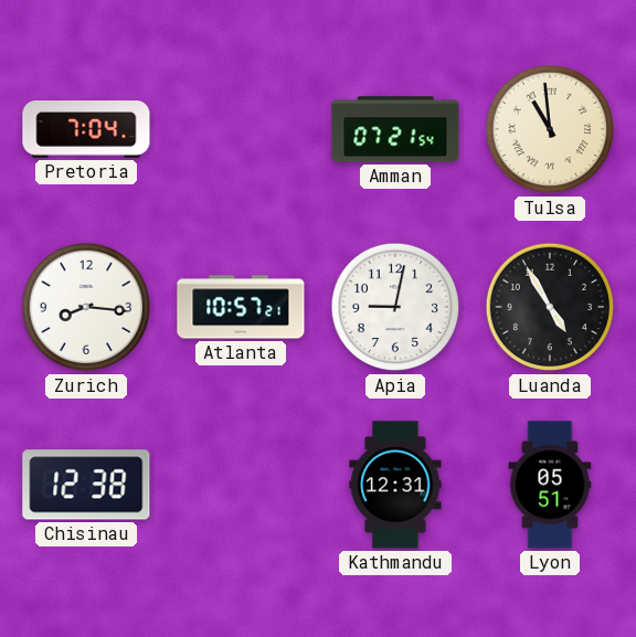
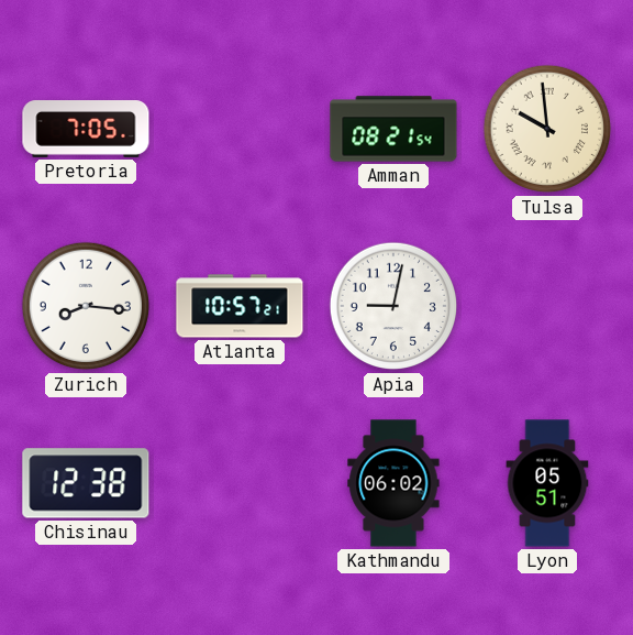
Pretoria: 7:04 -> 7:05
Amman: 07:21 -> 08:21
Tulsa: 10:59 -> 9:59
Luanda: 4:55 -> none
Kathmandu: 12:31 -> 06:02
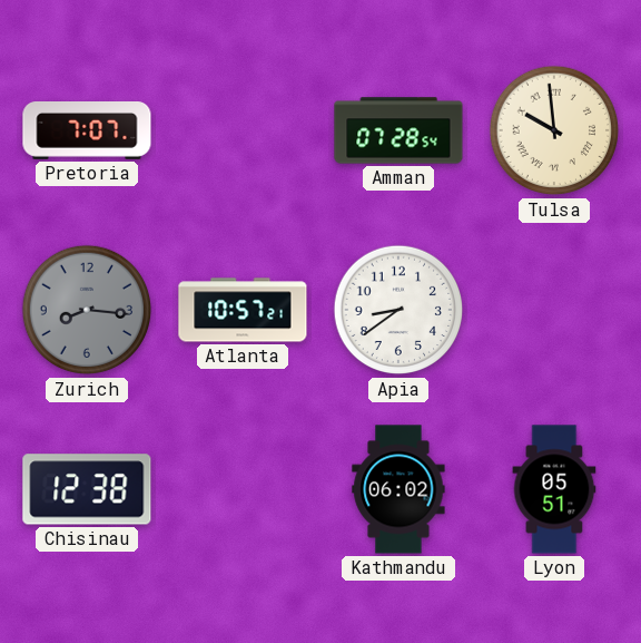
Pretoria: 7:05 -> 7:07
Amman: 08:21 -> 07:28
Zurich dial: white -> grey
Apia: 9:02 -> 8:39
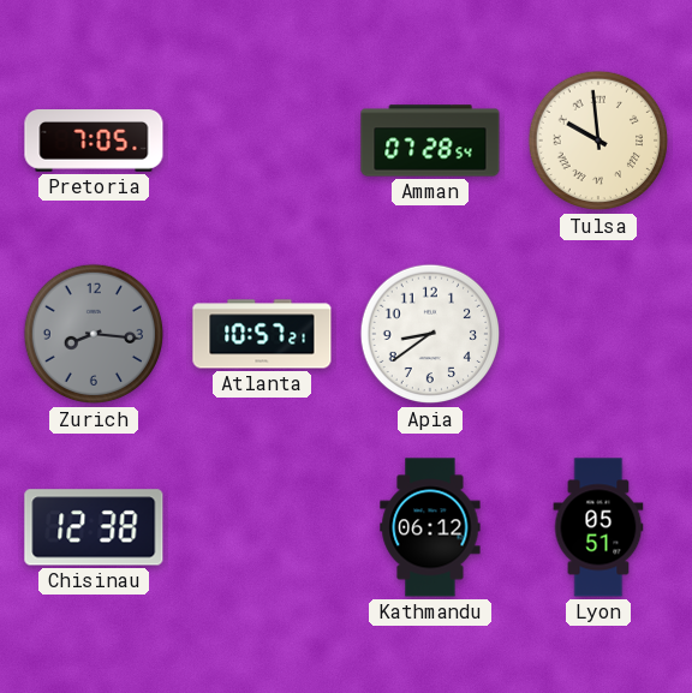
Pretoria: 7:07 -> 7:05
Kathmandu: 06:02 -> 06:12
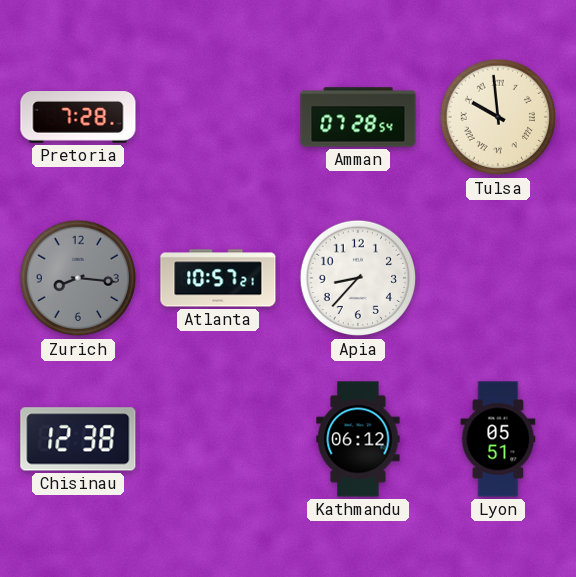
Pretoria: 7:05 -> 7:28
Apia: 8:39 -> 8:37
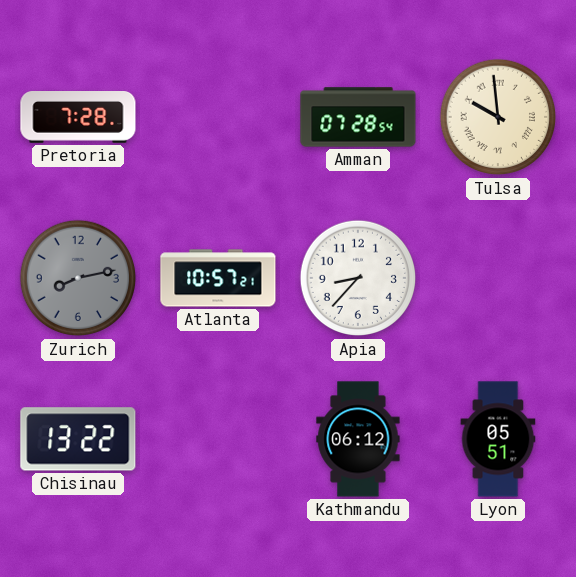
Zurich: 8:16 -> 8:13
Chisinau: 12:38 -> 13:22
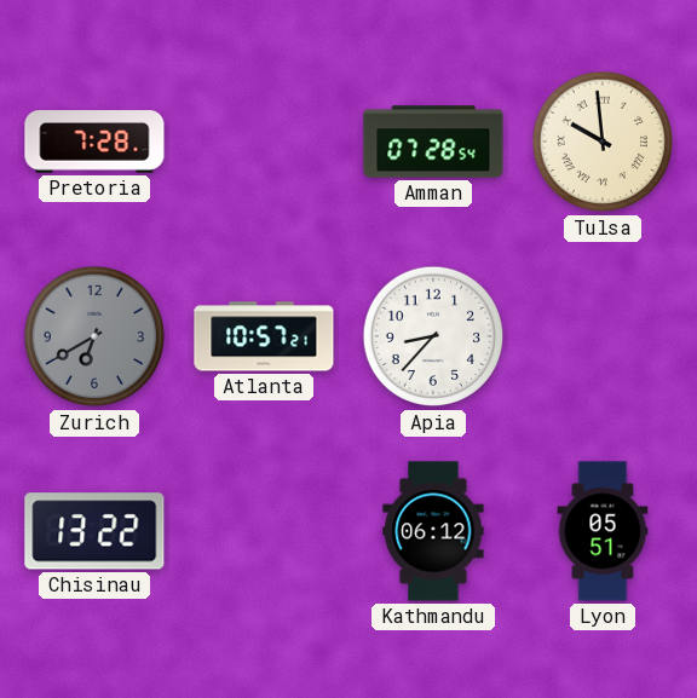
Zurich: 8:13 -> 6:40
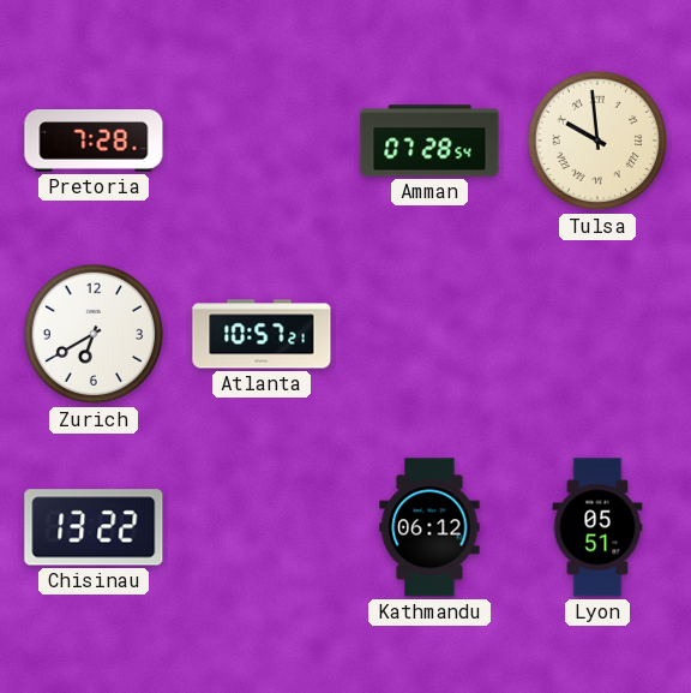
Zurich dial: grey -> white
Apia: 8:37 -> none
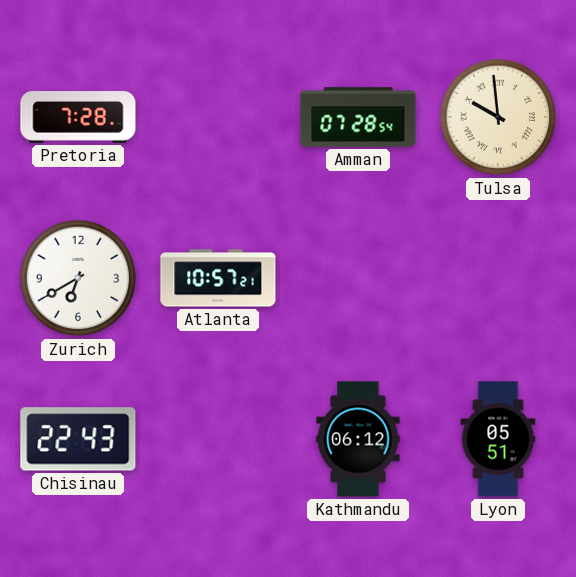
Chisinau: 13:22 -> 22:43
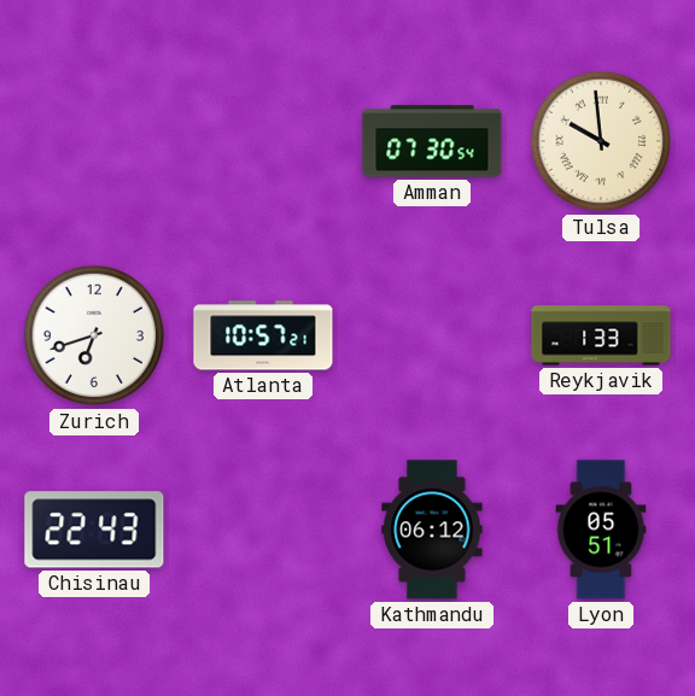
Pretoria: 7:28 -> none
Amman: 07:28 -> 07:30
Zurich: 6:40 -> 6:42
Reykjavik: none -> 1:33
